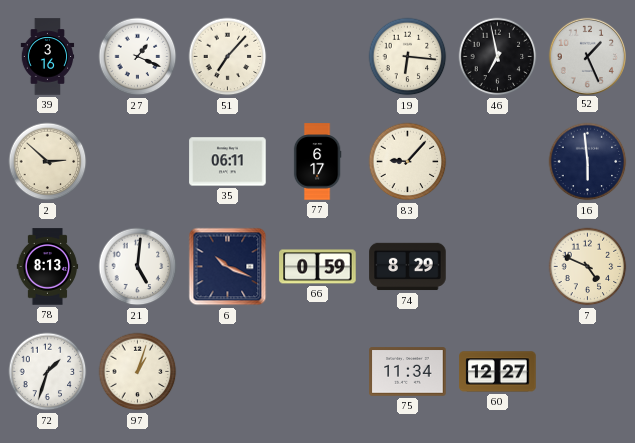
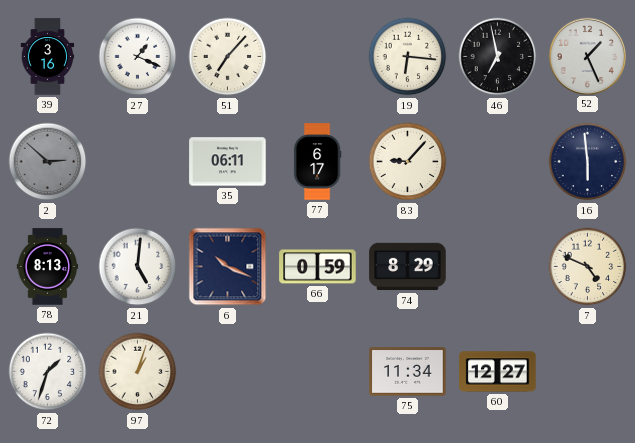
2 dial: cream -> grey
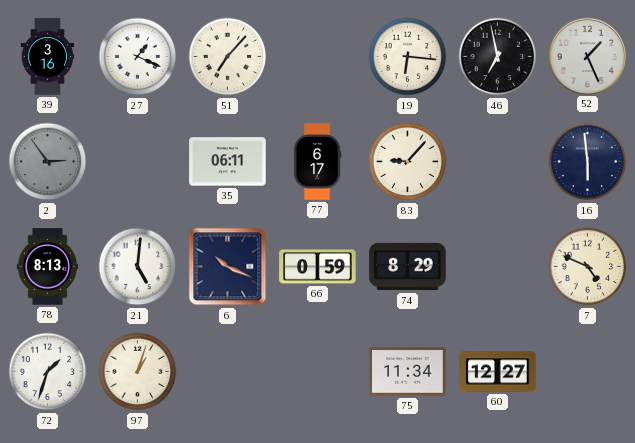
2: 2:52 -> 2:54
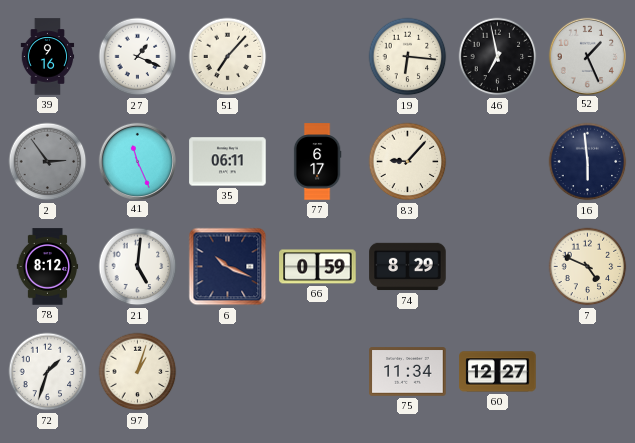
39: 3:16 -> 9:16
41: none -> 11:26
78: 8:13 -> 8:12
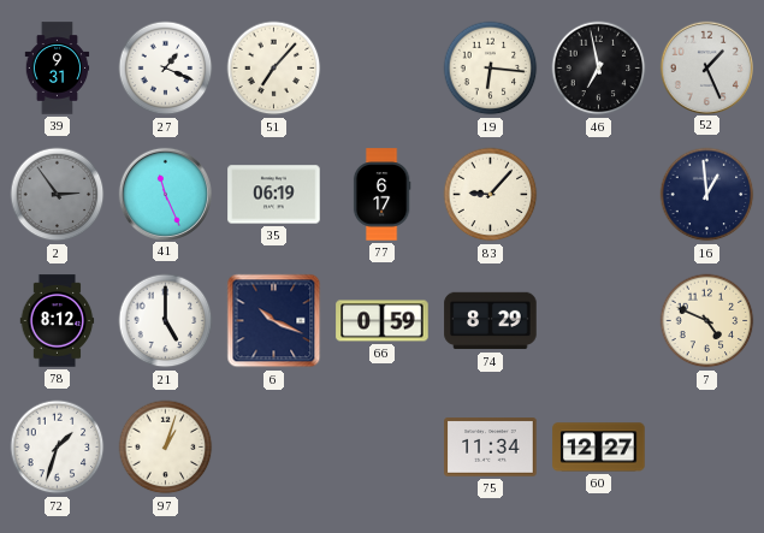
39: 9:16 -> 9:31
35: 06:11 -> 06:19
16: 5:59 -> 12:59
21: 5:01 -> 5:00
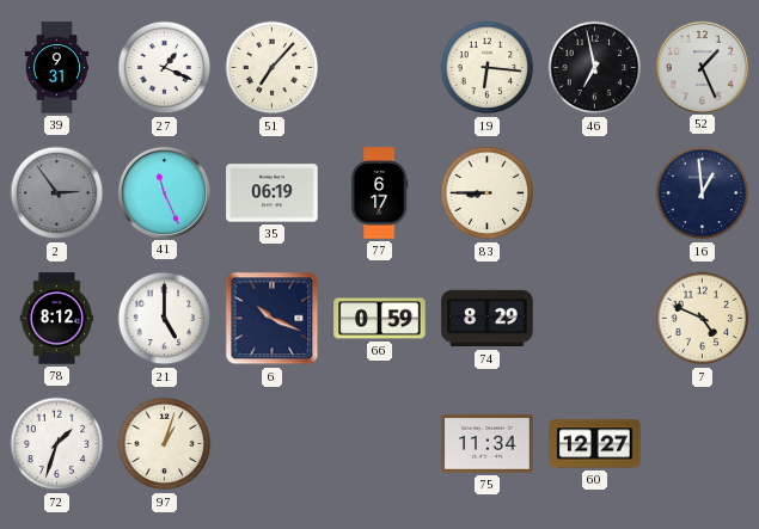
83: 9:07 -> 8:45
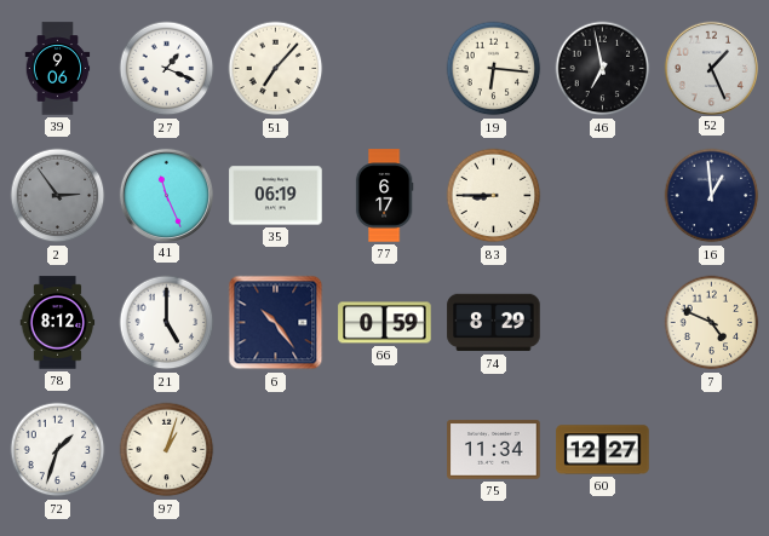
39: 9:31 -> 9:06
6: 10:19 -> 10:24
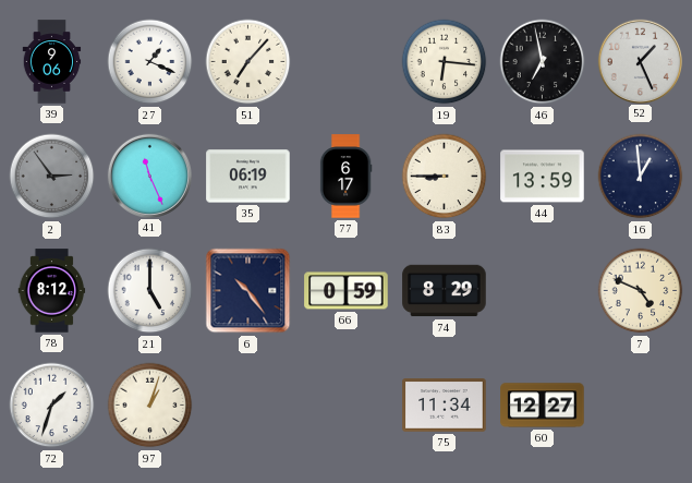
44: none -> 13:59
